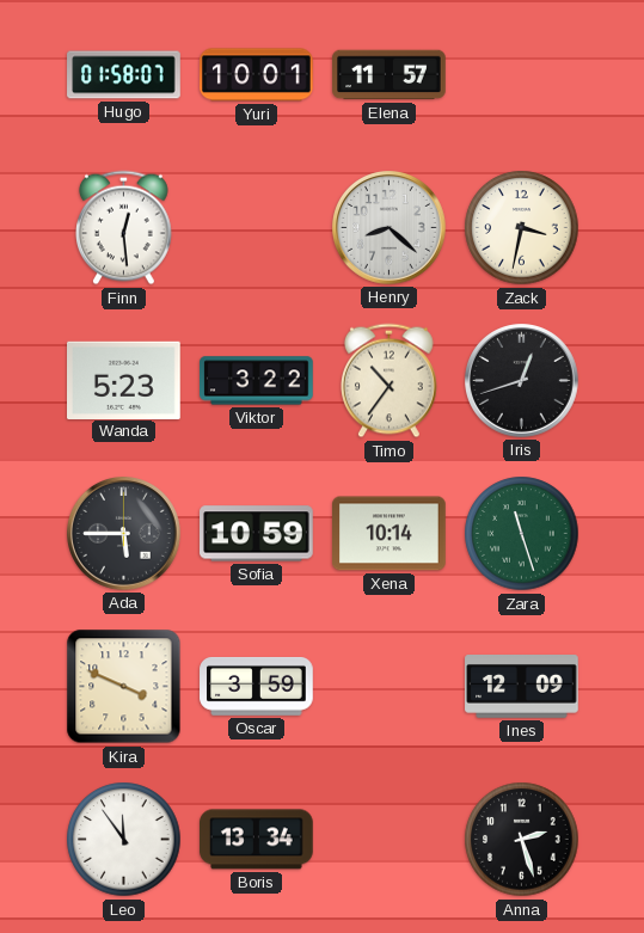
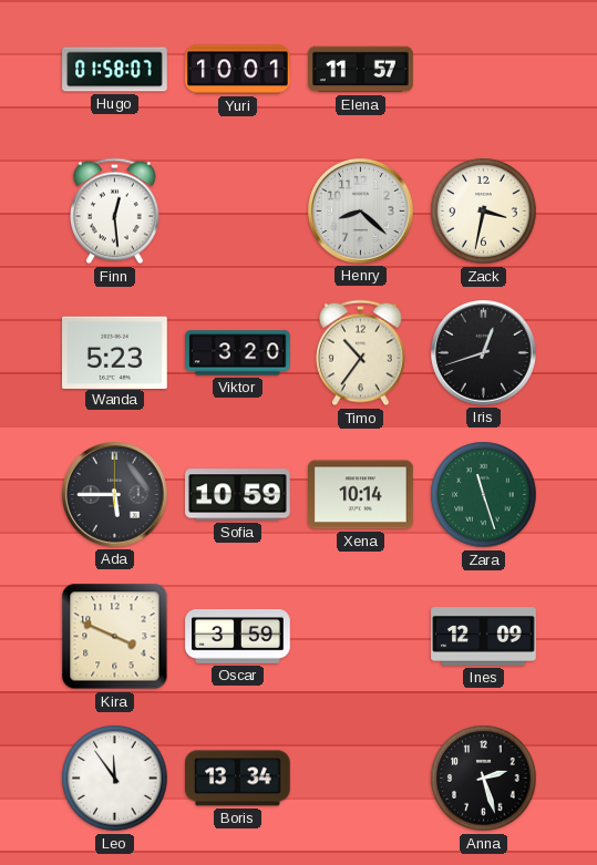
Viktor: 3:22 -> 3:20
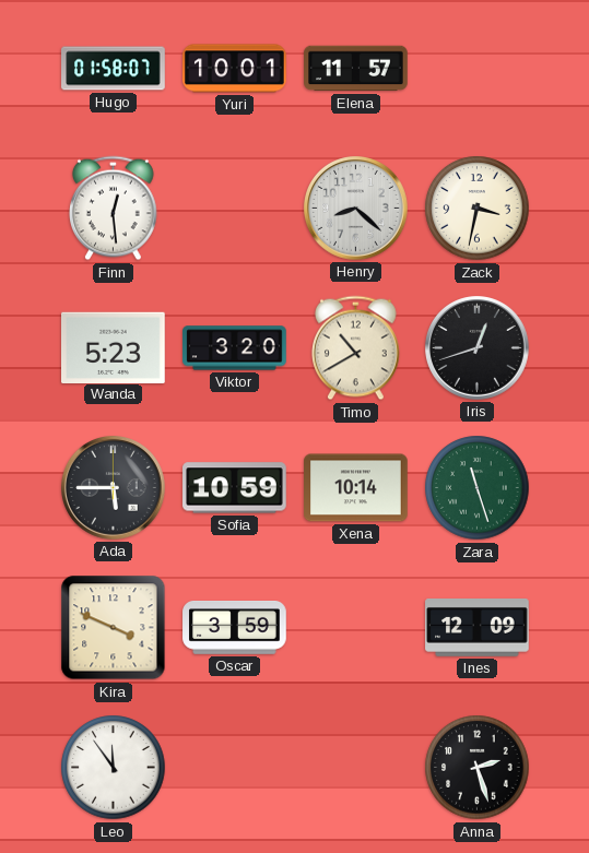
Timo: 10:36 -> 10:40
Boris: 13:34 -> none
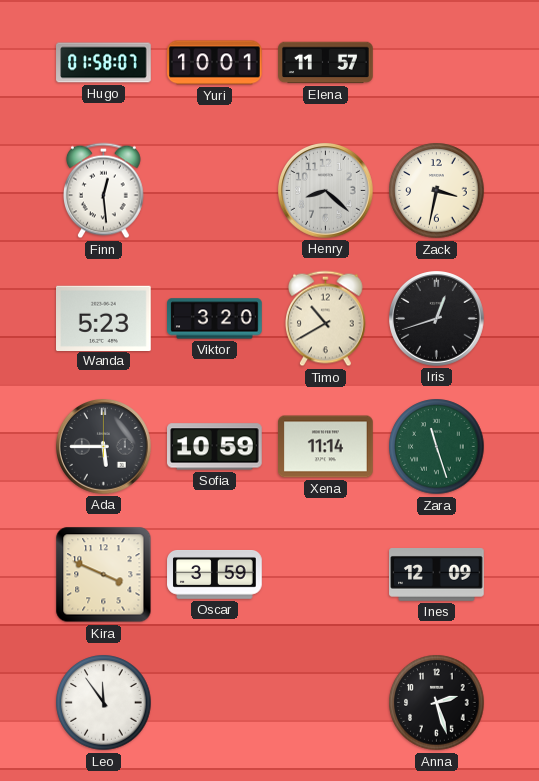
Xena: 10:14 -> 11:14
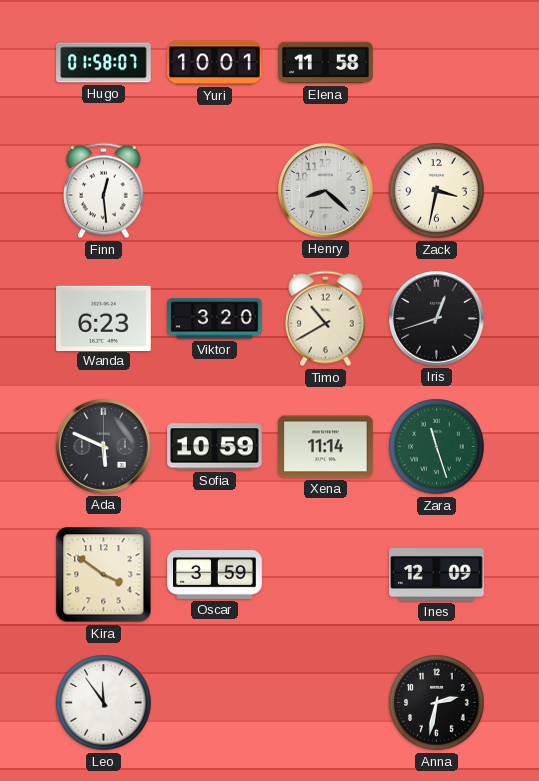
Elena: 11:57 -> 11:58
Wanda: 5:23 -> 6:23
Ada: 5:45 -> 5:49
Kira: 3:49 -> 3:51
Anna: 2:27 -> 2:32
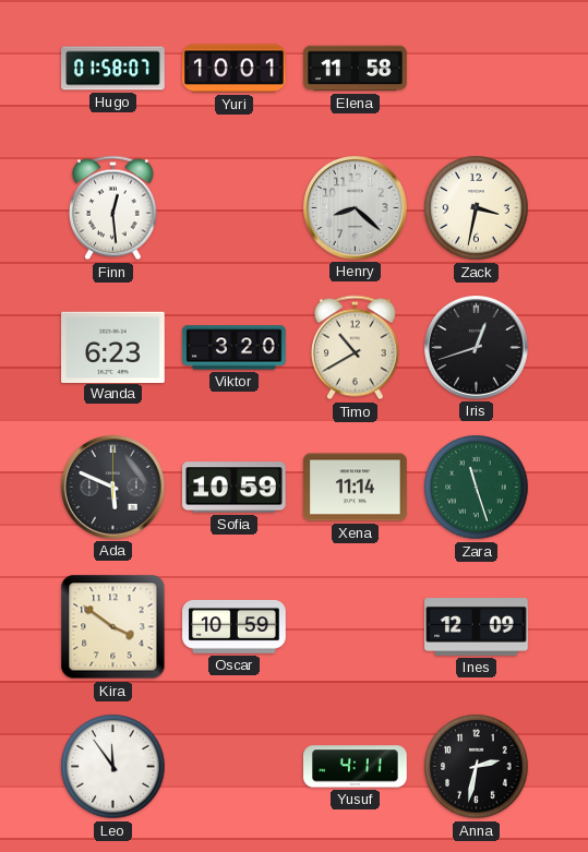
Oscar: 3:59 -> 10:59
Yusuf: none -> 4:11
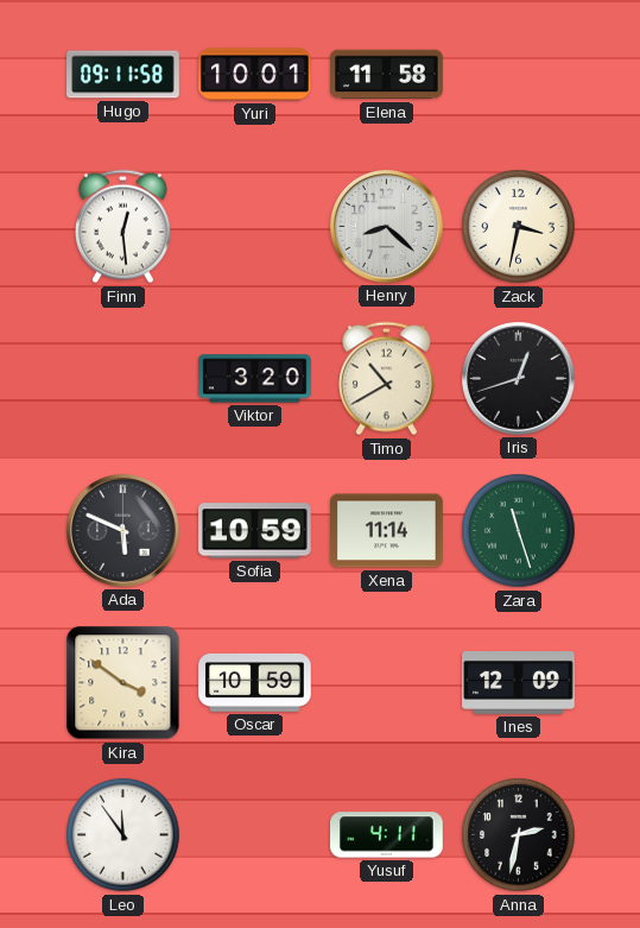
Hugo: 01:58 -> 09:11
Wanda: 6:23 -> none
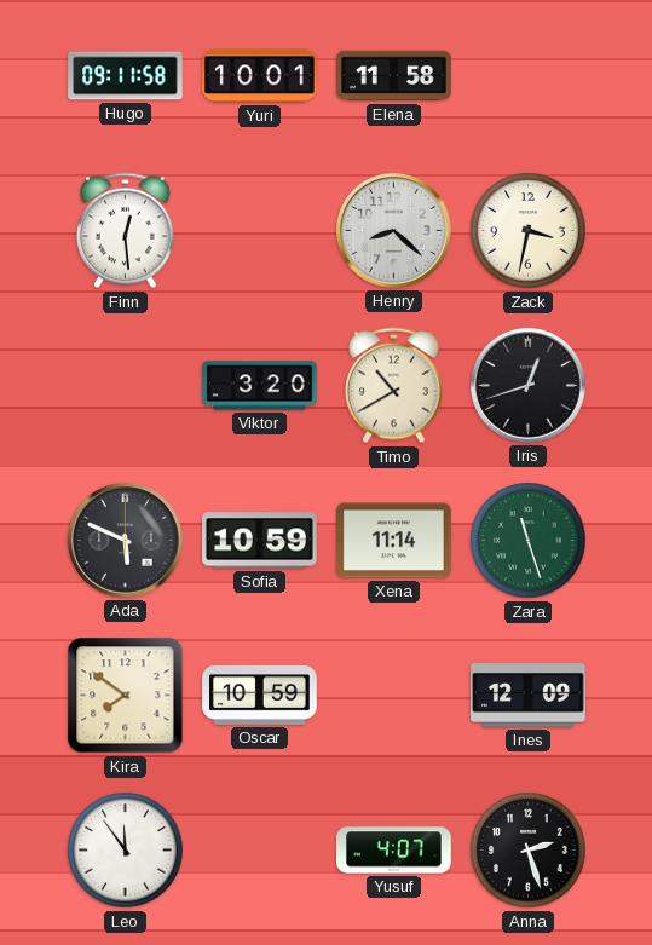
Kira: 3:51 -> 7:51
Yusuf: 4:11 -> 4:07
Anna: 2:32 -> 2:27
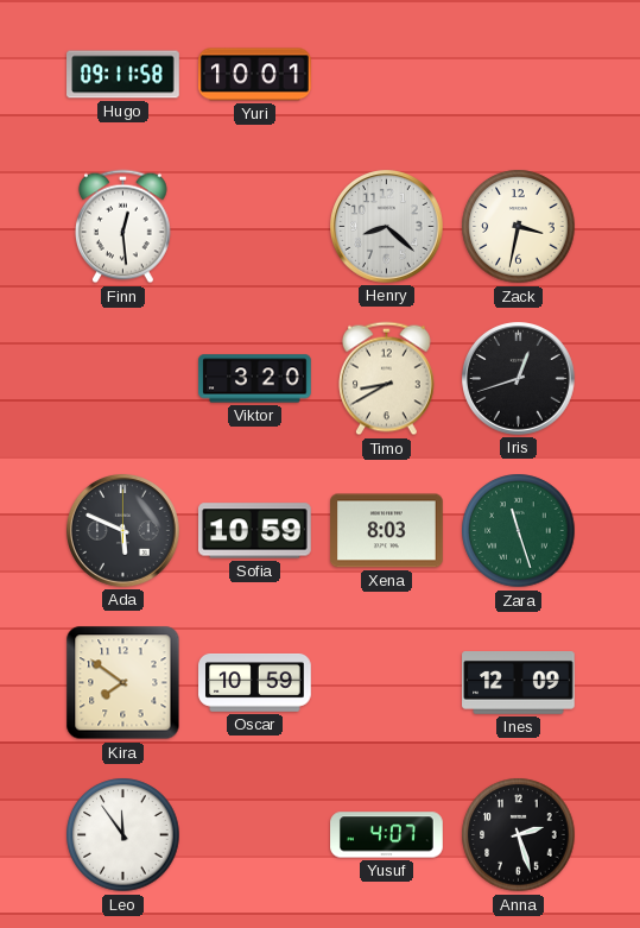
Elena: 11:58 -> none
Timo: 10:40 -> 8:40
Xena: 11:14 -> 8:03
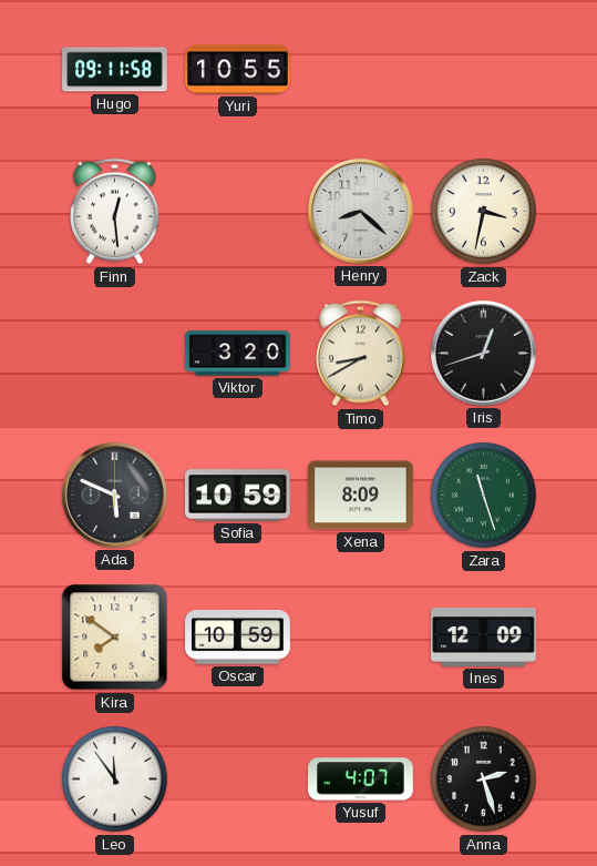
Yuri: 10:01 -> 10:55
Xena: 8:03 -> 8:09
